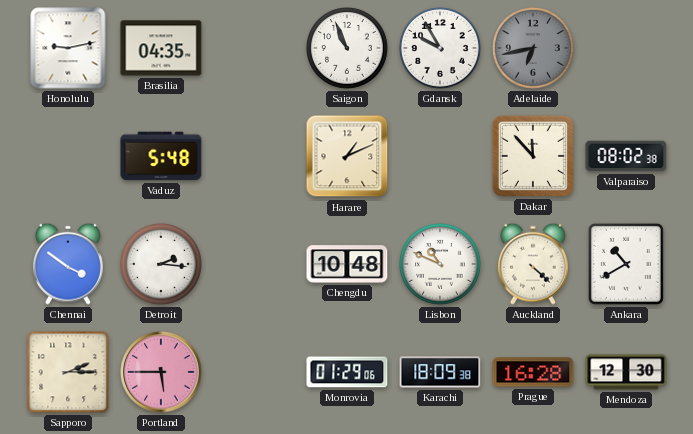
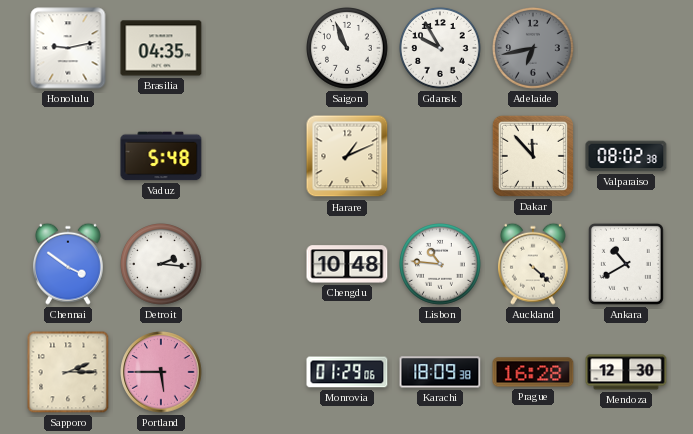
Lisbon: 10:49 -> 10:46
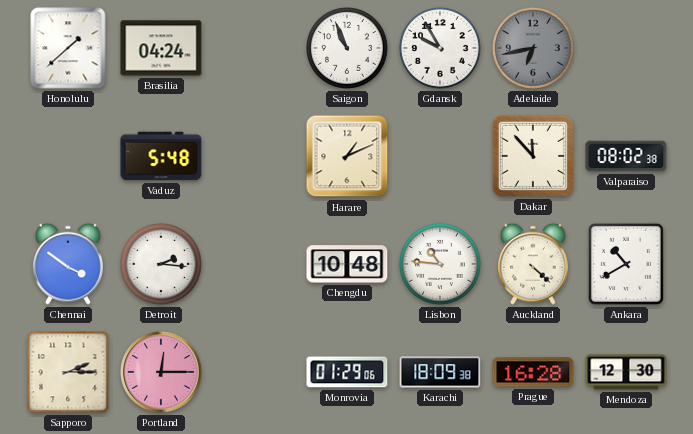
Honolulu: 9:13 -> 1:38
Brasilia: 04:35 -> 04:24
Portland: 5:45 -> 12:15
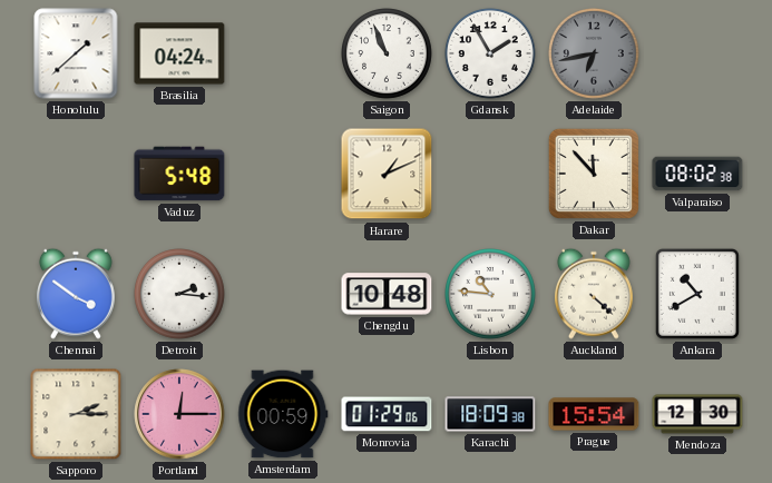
Gdansk: 9:55 -> 1:55
Amsterdam: none -> 00:59
Prague: 16:28 -> 15:54
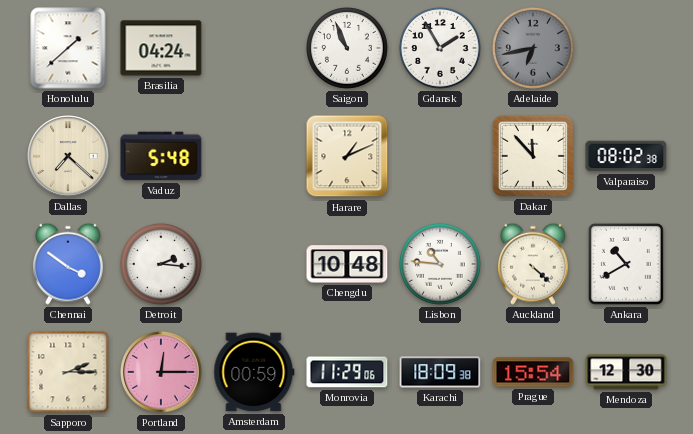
Dallas: none -> 7:22
Monrovia: 01:29 -> 11:29
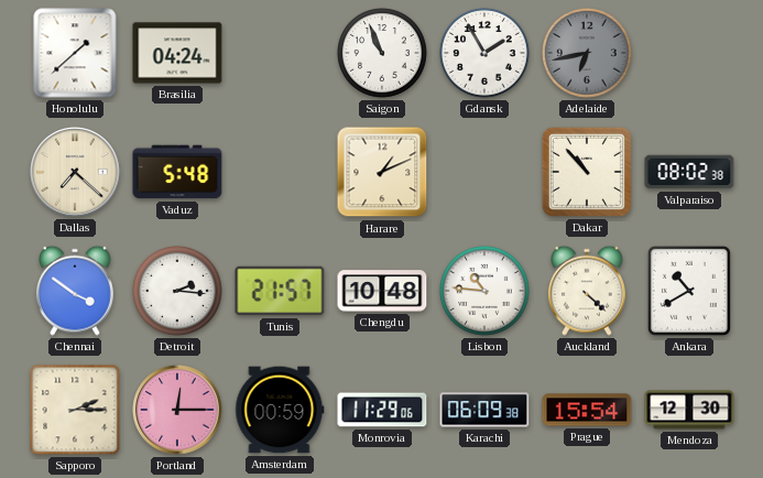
Dakar: 11:53 -> 10:53
Tunis: none -> 21:57
Karachi: 18:09 -> 06:09
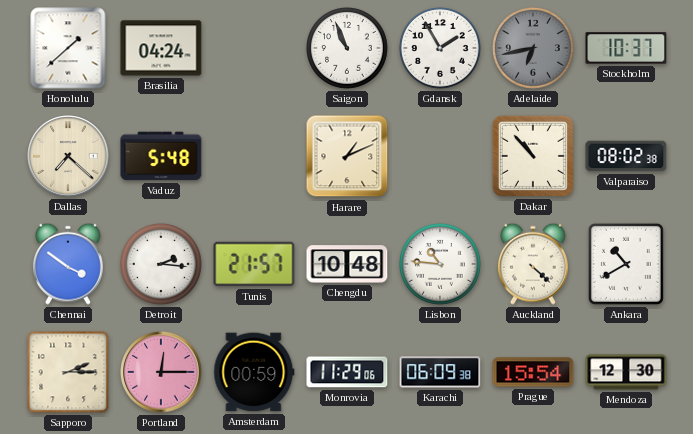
Stockholm: none -> 10:37
